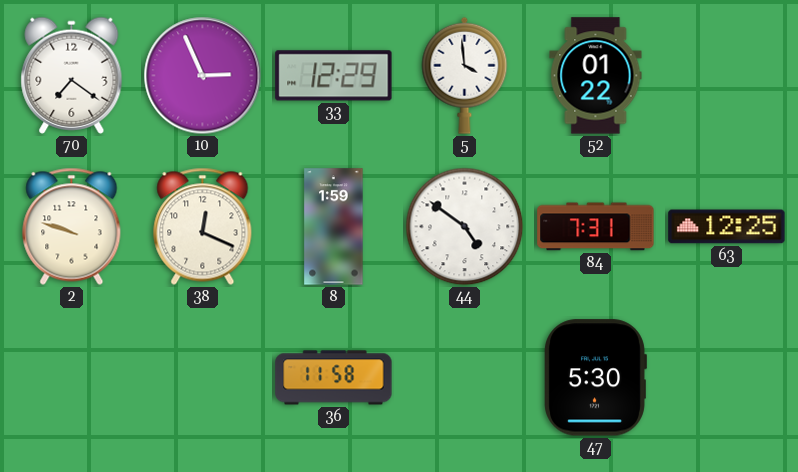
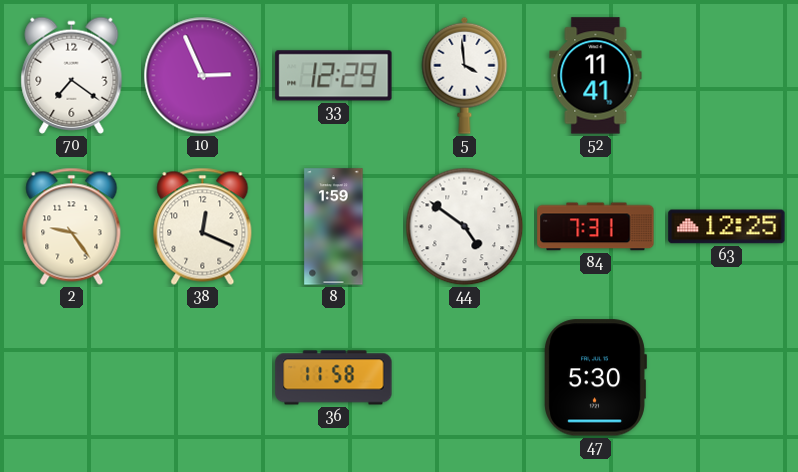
52: 01:22 -> 11:41
2: 9:48 -> 9:24
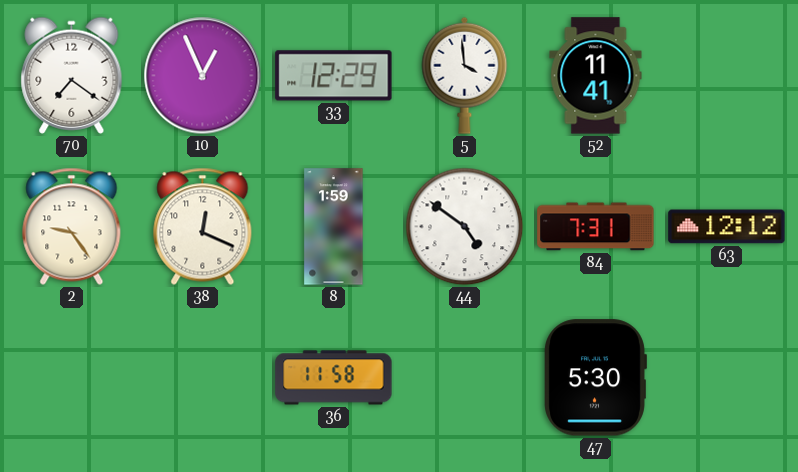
10: 2:56 -> 12:56
63: 12:25 -> 12:12
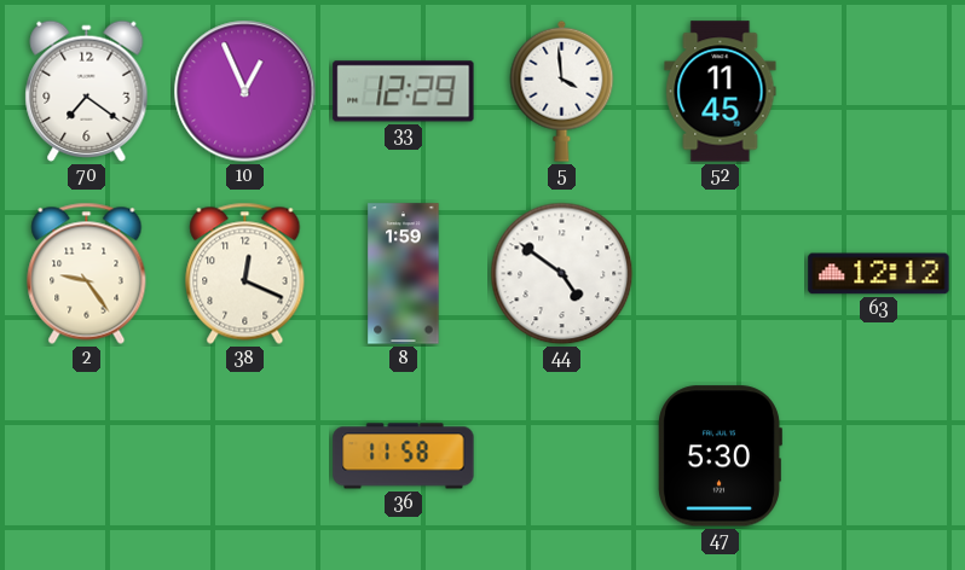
52: 11:41 -> 11:45
84: 7:31 -> none
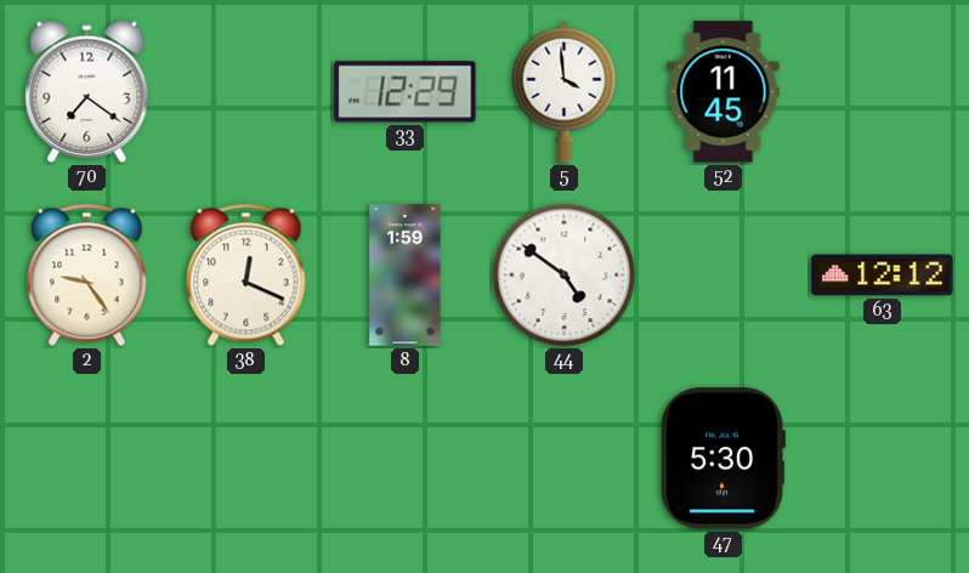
10: 12:56 -> none
36: 11:58 -> none
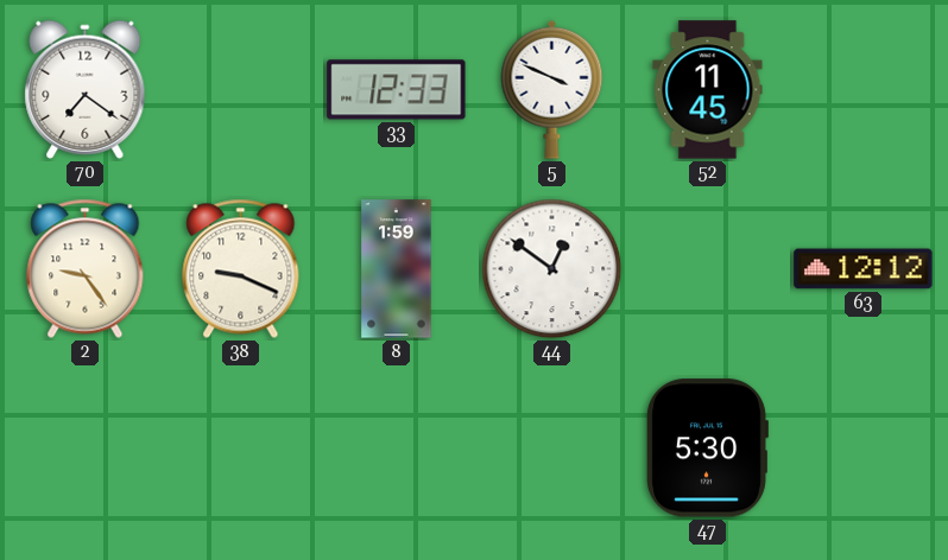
33: 12:29 -> 12:33
5: 3:59 -> 3:49
38: 12:19 -> 9:19
44: 4:51 -> 12:51
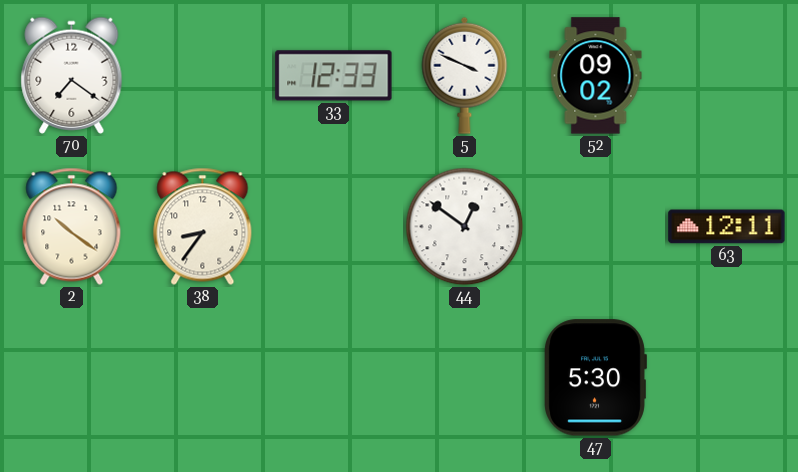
52: 11:45 -> 09:02
2: 9:24 -> 10:21
38: 9:19 -> 8:36
8: 1:59 -> none
63: 12:12 -> 12:11
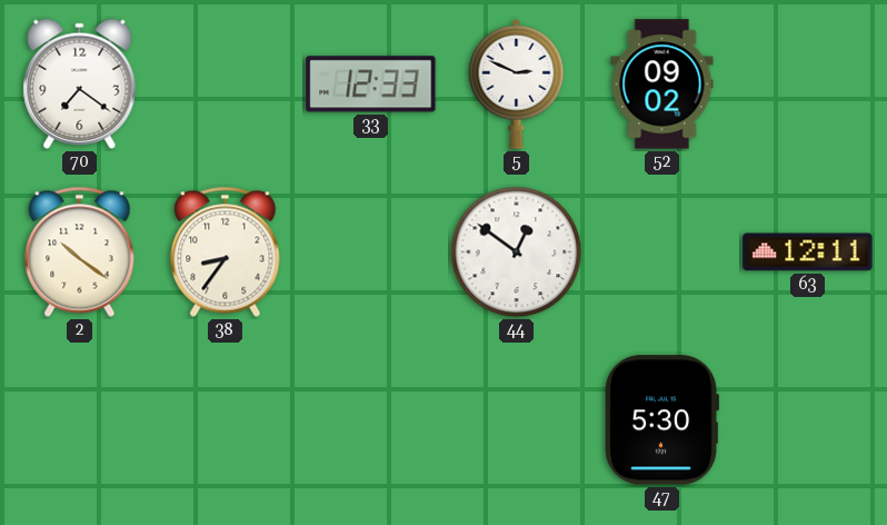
5: 3:49 -> 2:49
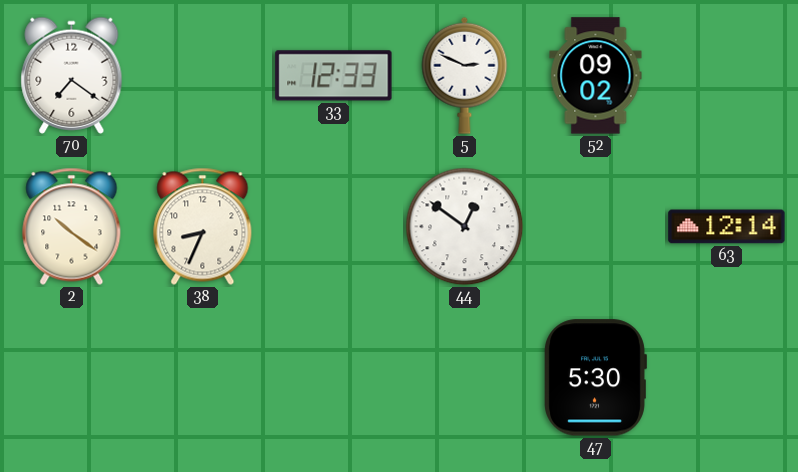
38: 8:36 -> 8:34
63: 12:11 -> 12:14
